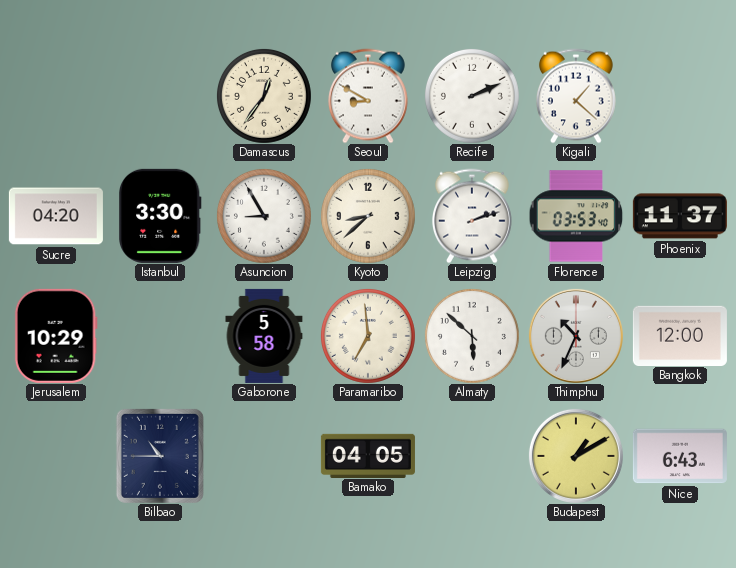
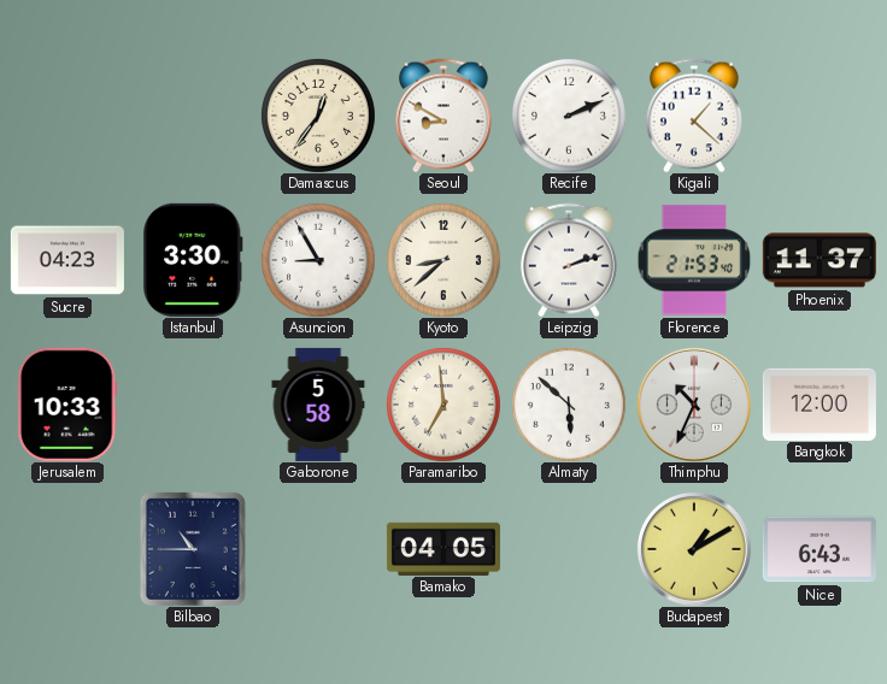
Sucre: 04:20 -> 04:23
Florence: 03:53 -> 21:53
Jerusalem: 10:29 -> 10:33
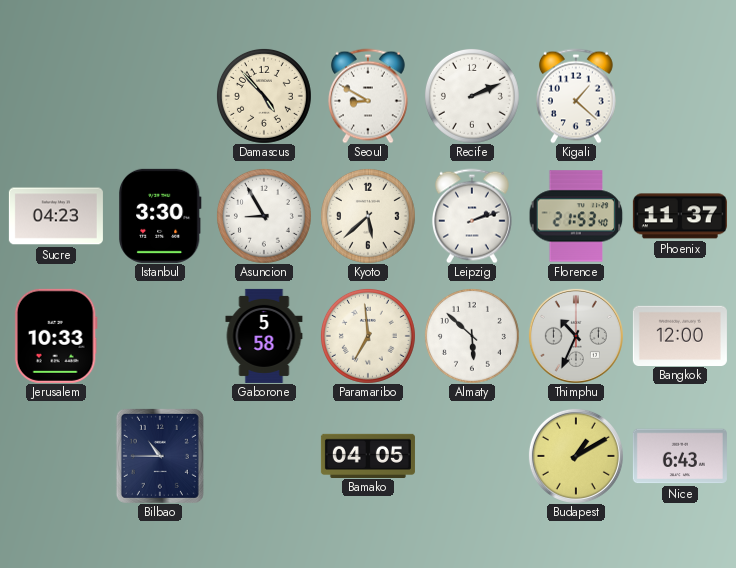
Damascus: 12:36 -> 4:53
Kyoto: 8:38 -> 5:38
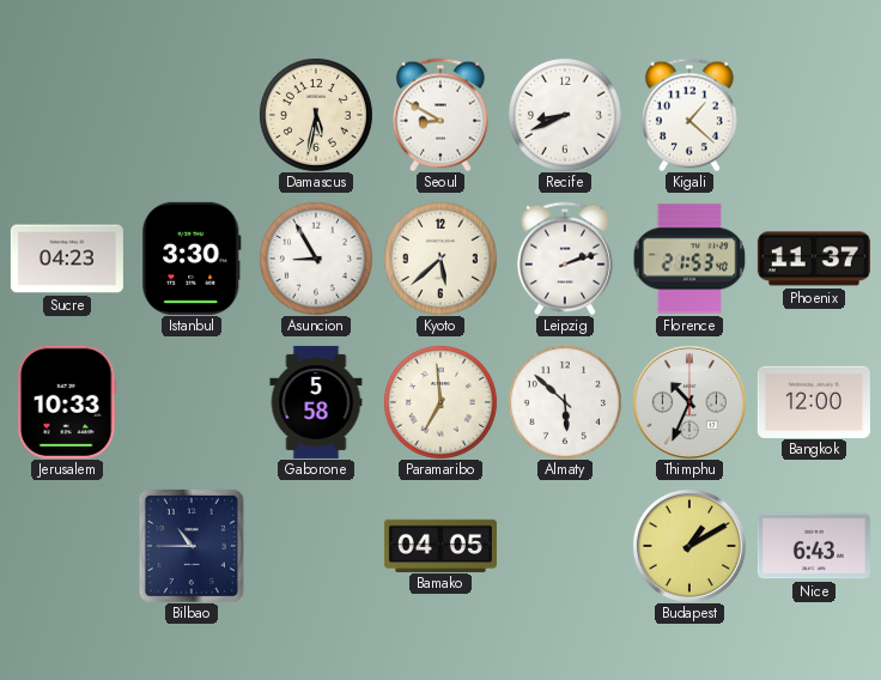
Damascus: 4:53 -> 5:32
Recife: 2:11 -> 8:41
